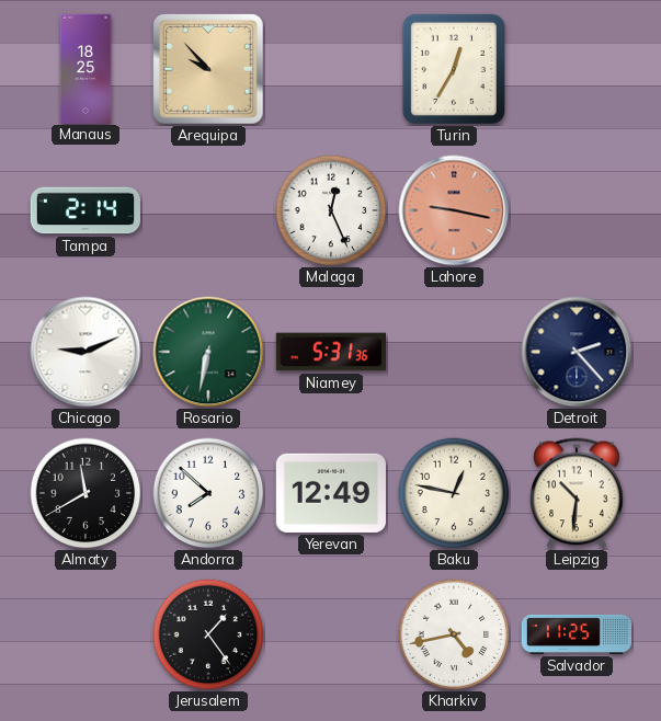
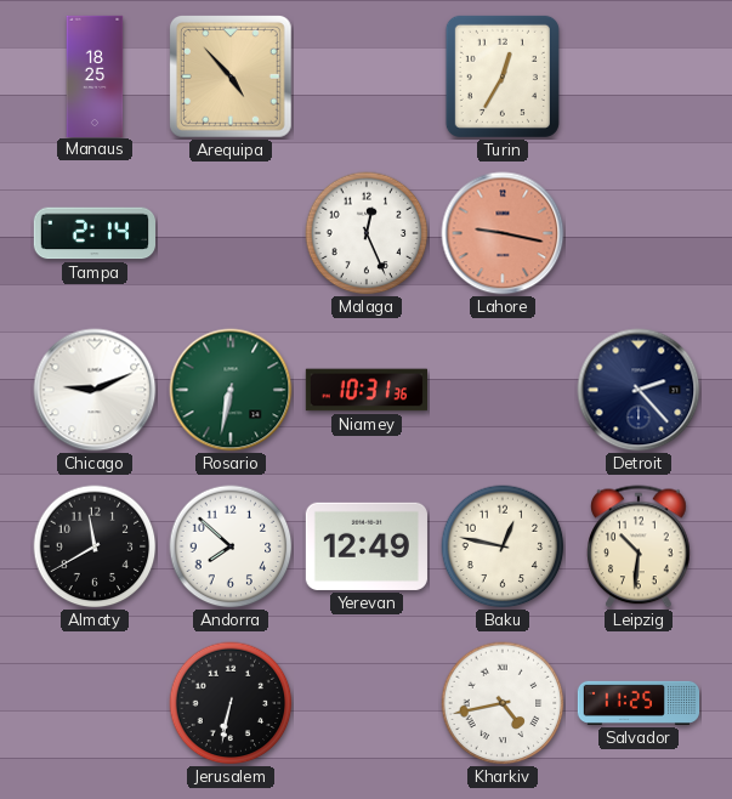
Arequipa: 9:53 -> 4:53
Niamey: 5:31 -> 10:31
Jerusalem: 1:24 -> 6:32
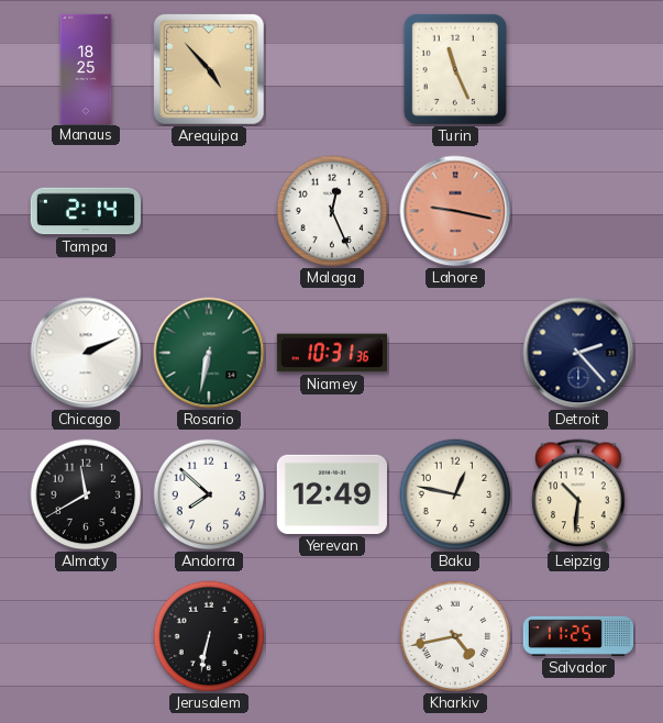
Turin: 12:35 -> 11:26
Chicago: 9:11 -> 2:11
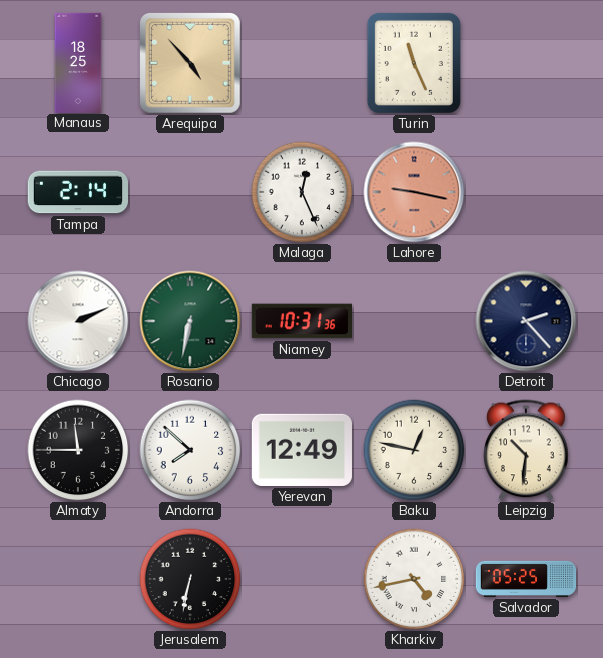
Almaty: 11:40 -> 11:45
Salvador: 11:25 -> 05:25
